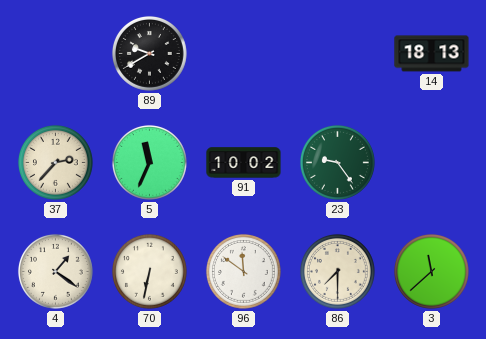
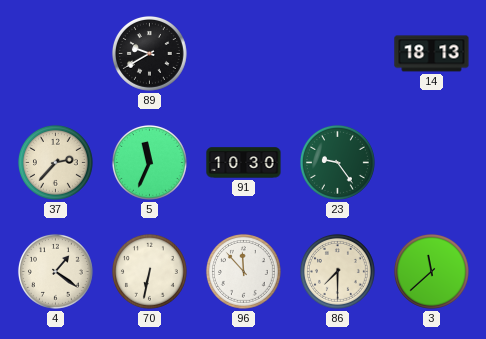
91: 10:02 -> 10:30
96: 11:51 -> 11:53
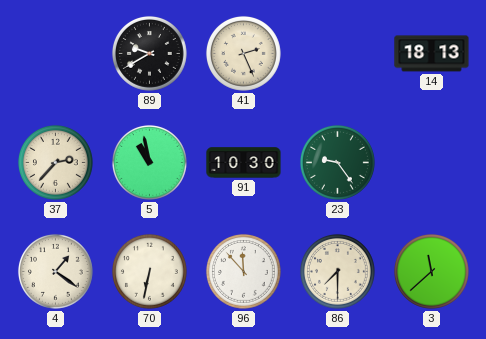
41: none -> 2:26
5: 11:34 -> 10:58
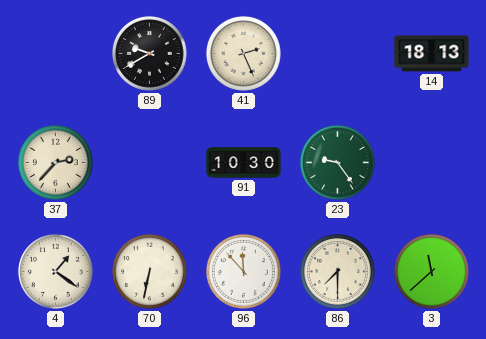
5: 10:58 -> none
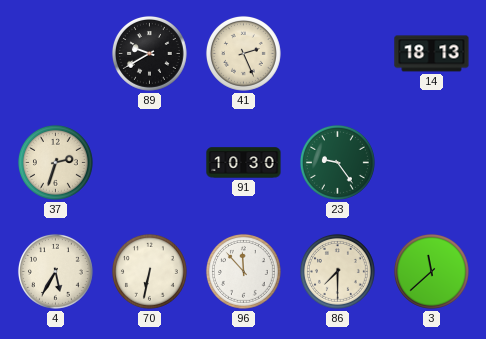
37: 2:37 -> 2:33
4: 1:21 -> 5:35
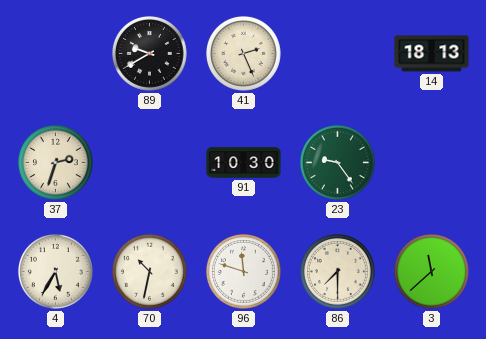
70: 6:32 -> 10:32
96: 11:53 -> 11:48
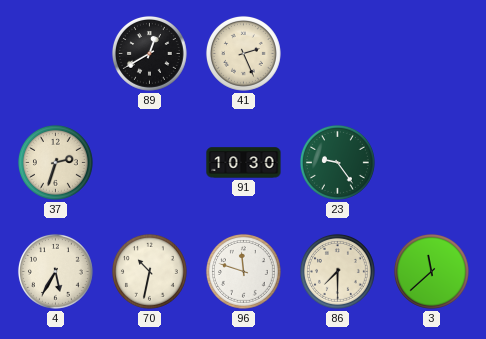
89: 9:40 -> 12:40
14: 18:13 -> none
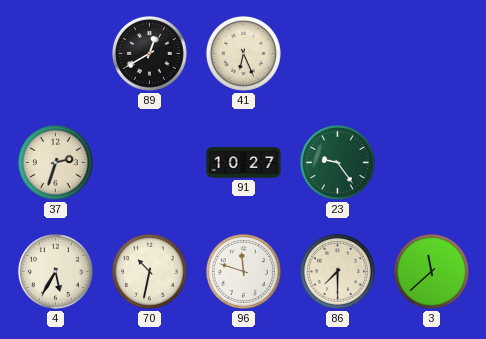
41: 2:26 -> 6:26
91: 10:30 -> 10:27
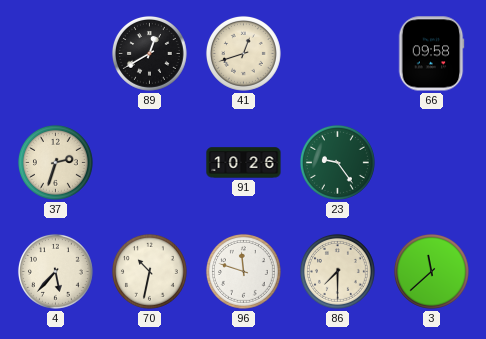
41: 6:26 -> 12:42
66: none -> 09:58
91: 10:27 -> 10:26
4: 5:35 -> 5:37
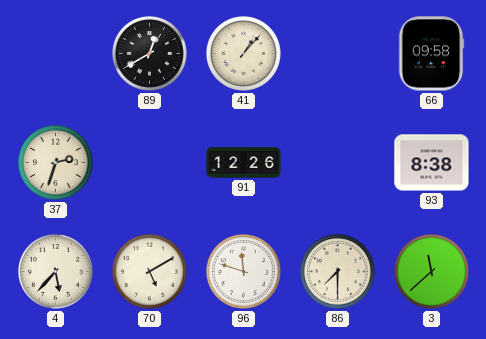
41: 12:42 -> 1:07
91: 10:26 -> 12:26
23: 9:24 -> none
93: none -> 8:38
70: 10:32 -> 5:10
